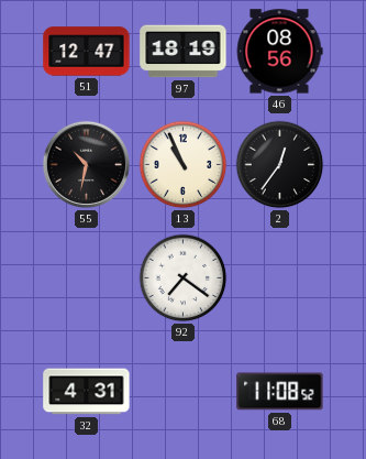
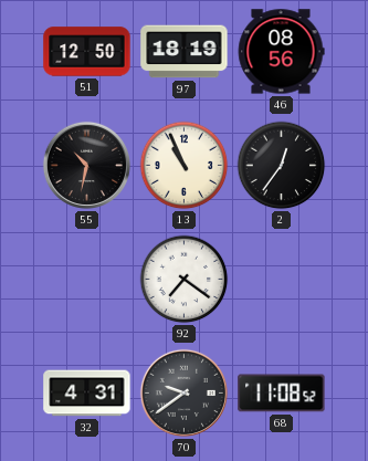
51: 12:47 -> 12:50
70: none -> 9:39
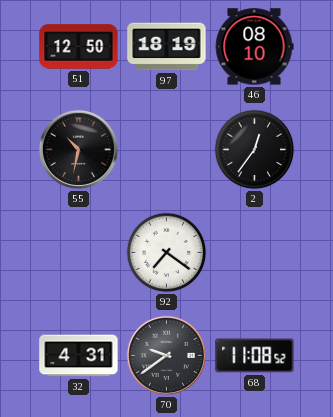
46: 08:56 -> 08:10
13: 10:56 -> none
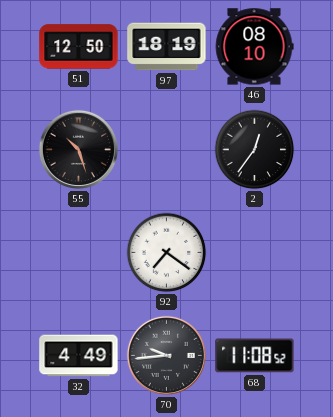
55: 10:32 -> 10:27
32: 4:31 -> 4:49
70: 9:39 -> 9:44
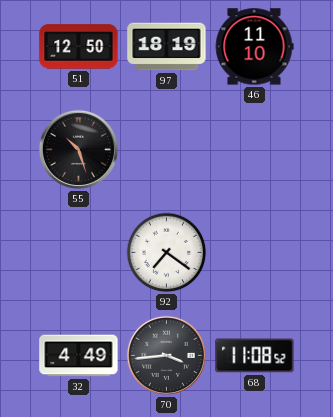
46: 08:10 -> 11:10
2: 12:36 -> none
70: 9:44 -> 3:44
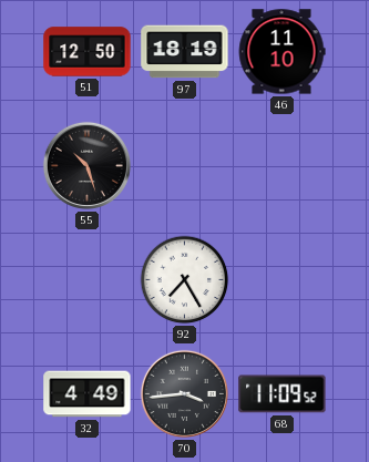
92: 7:21 -> 7:25
68: 11:08 -> 11:09
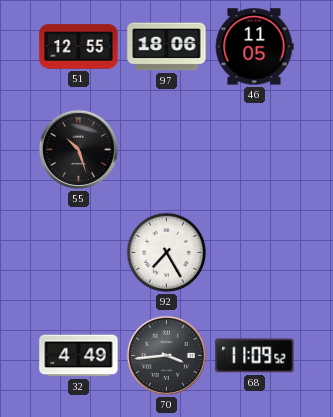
51: 12:50 -> 12:55
97: 18:19 -> 18:06
46: 11:10 -> 11:05
